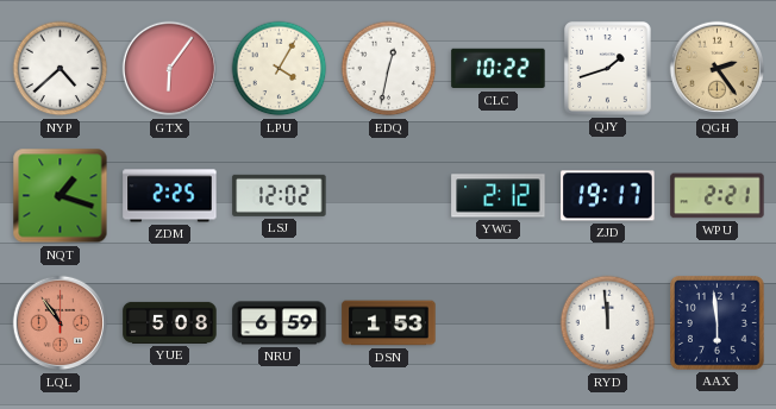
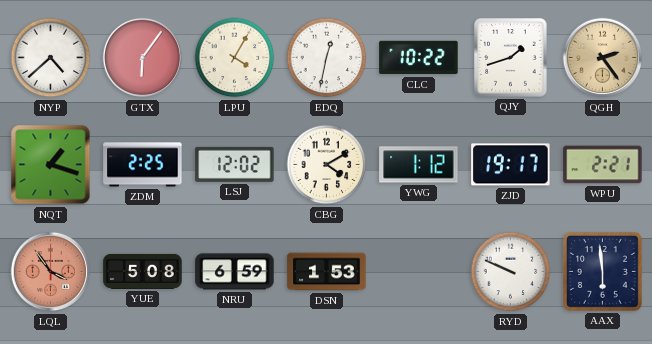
CBG: none -> 4:10
YWG: 2:12 -> 1:12
LQL: 10:54 -> 3:54
RYD: 11:59 -> 9:49
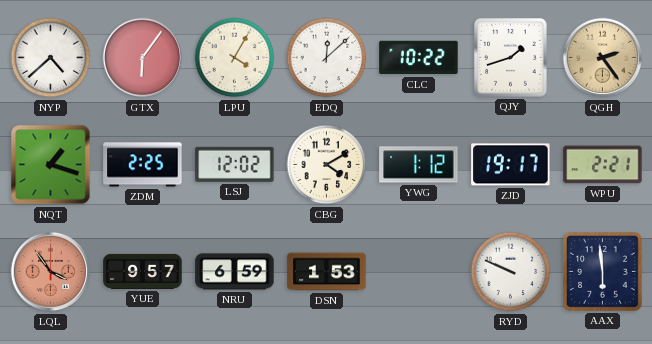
EDQ: 12:32 -> 12:08
YUE: 5:08 -> 9:57
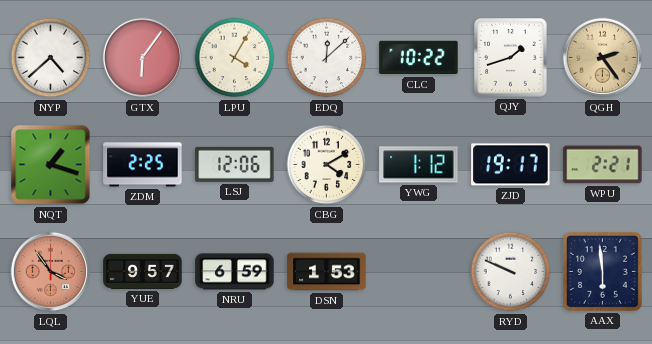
LSJ: 12:02 -> 12:06
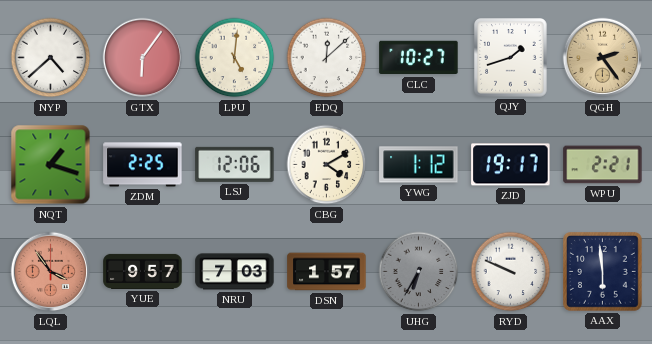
LPU: 4:05 -> 5:01
CLC: 10:22 -> 10:27
NRU: 6:59 -> 7:03
DSN: 1:53 -> 1:57
UHG: none -> 6:35
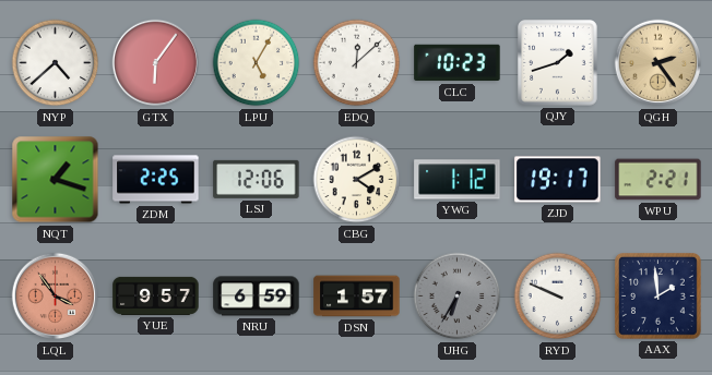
LPU: 5:01 -> 5:05
CLC: 10:27 -> 10:23
NRU: 7:03 -> 6:59
AAX: 5:59 -> 1:59
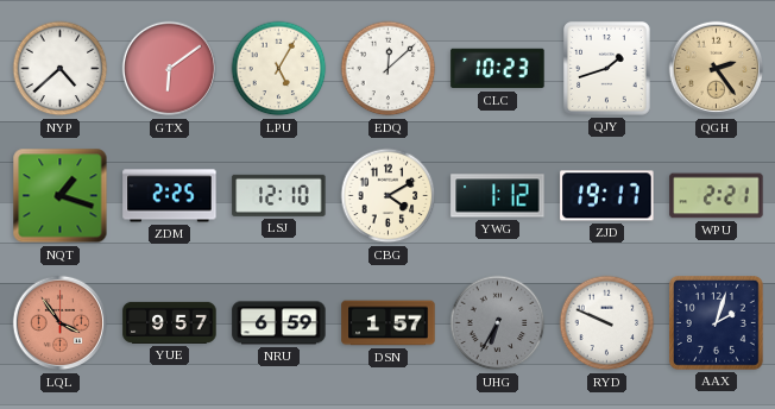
GTX: 6:06 -> 6:09
LSJ: 12:06 -> 12:10
AAX: 1:59 -> 2:03
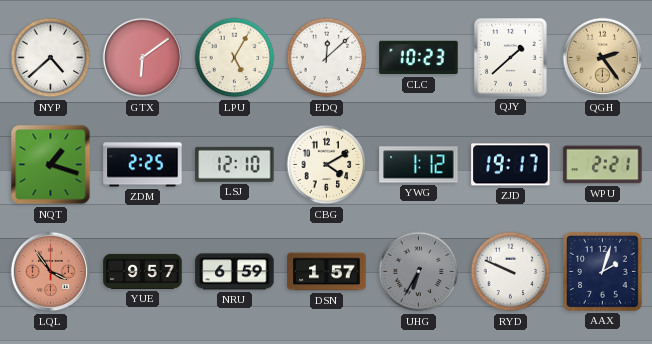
QJY: 1:42 -> 1:38
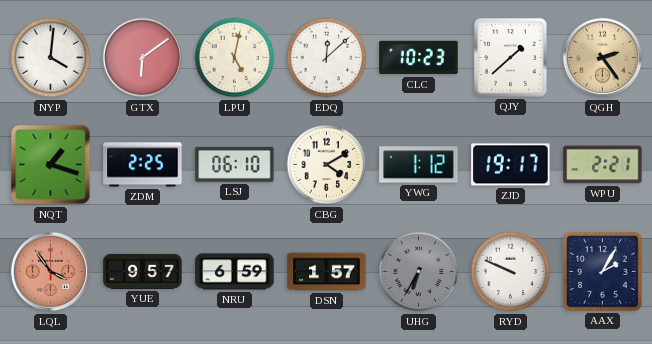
NYP: 4:38 -> 4:01
LPU: 5:05 -> 5:02
LSJ: 12:10 -> 06:10
AAX: 2:03 -> 2:05
